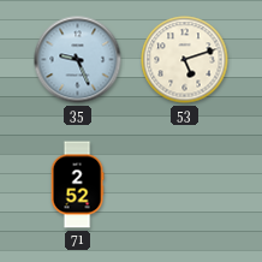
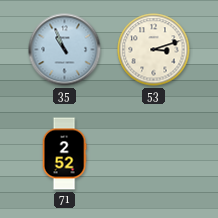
35: 9:26 -> 10:56
53: 5:12 -> 3:12
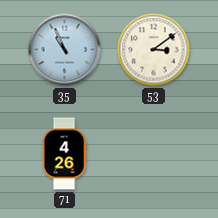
53: 3:12 -> 3:09
71: 2:52 -> 4:26
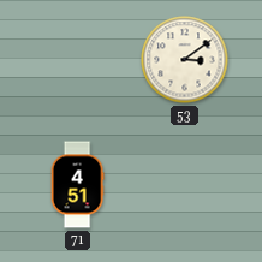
35: 10:56 -> none
71: 4:26 -> 4:51
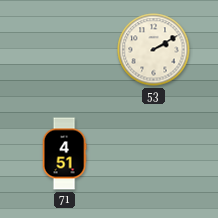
53: 3:09 -> 2:10
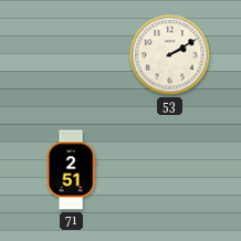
71: 4:51 -> 2:51
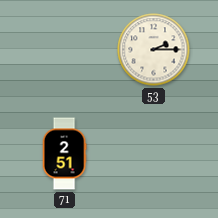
53: 2:10 -> 2:15
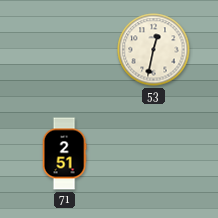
53: 2:15 -> 12:32
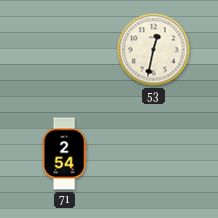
71: 2:51 -> 2:54
